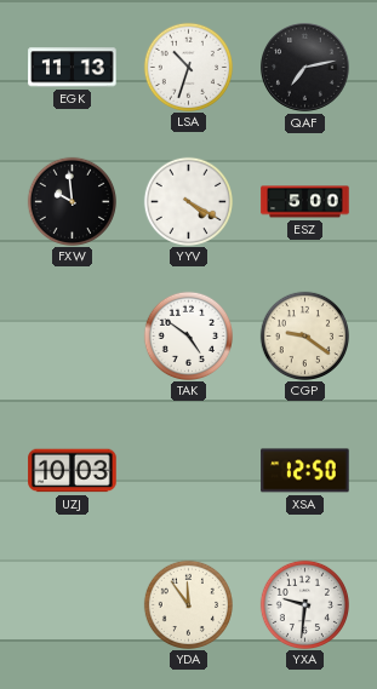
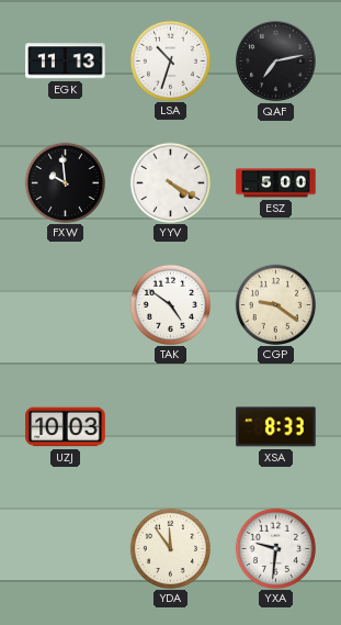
XSA: 12:50 -> 8:33
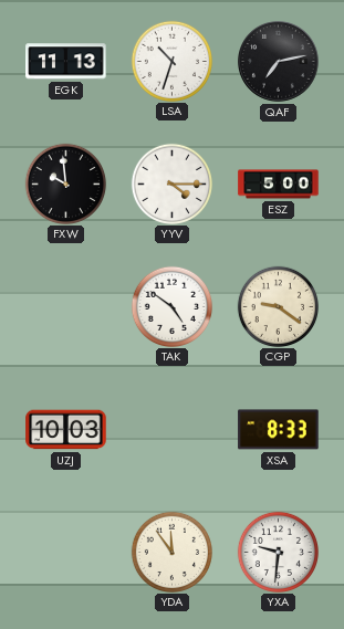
YYV: 4:20 -> 4:15
